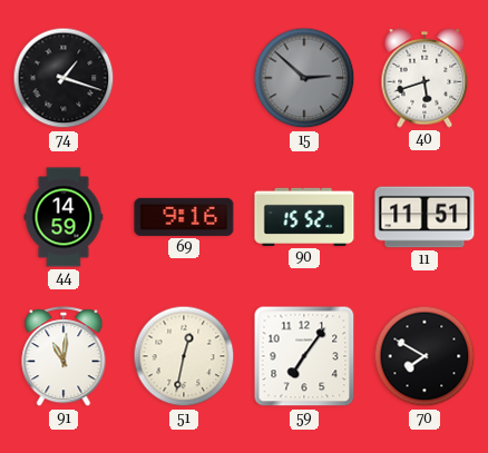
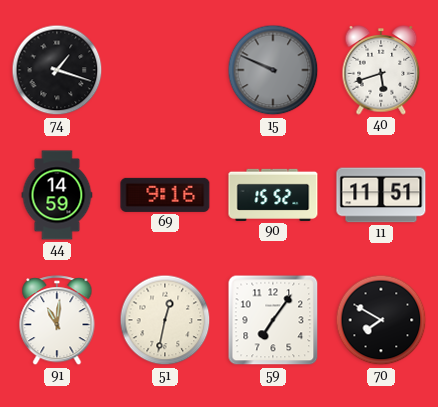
15: 2:52 -> 9:49
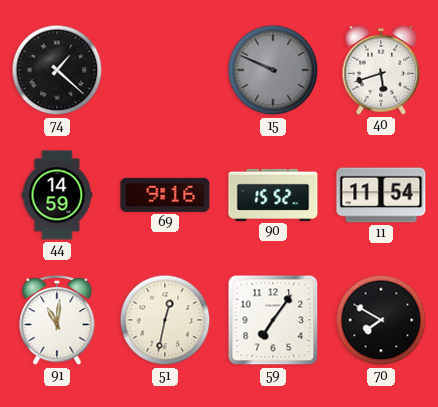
74: 1:18 -> 1:22
11: 11:51 -> 11:54
